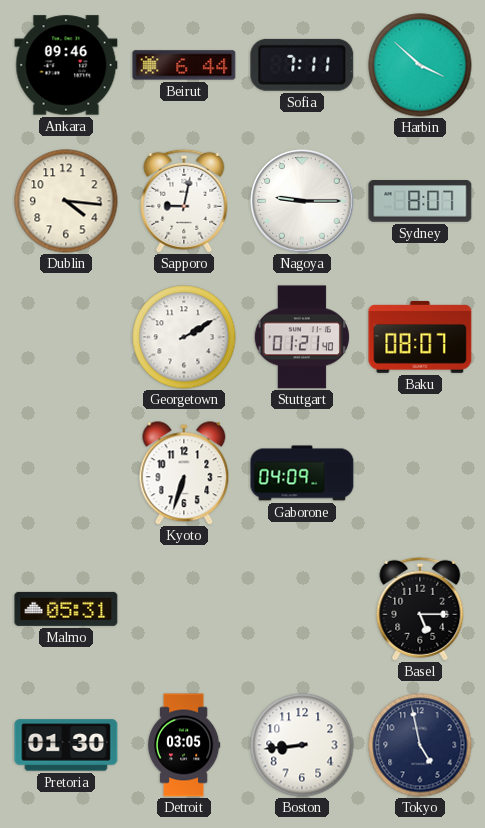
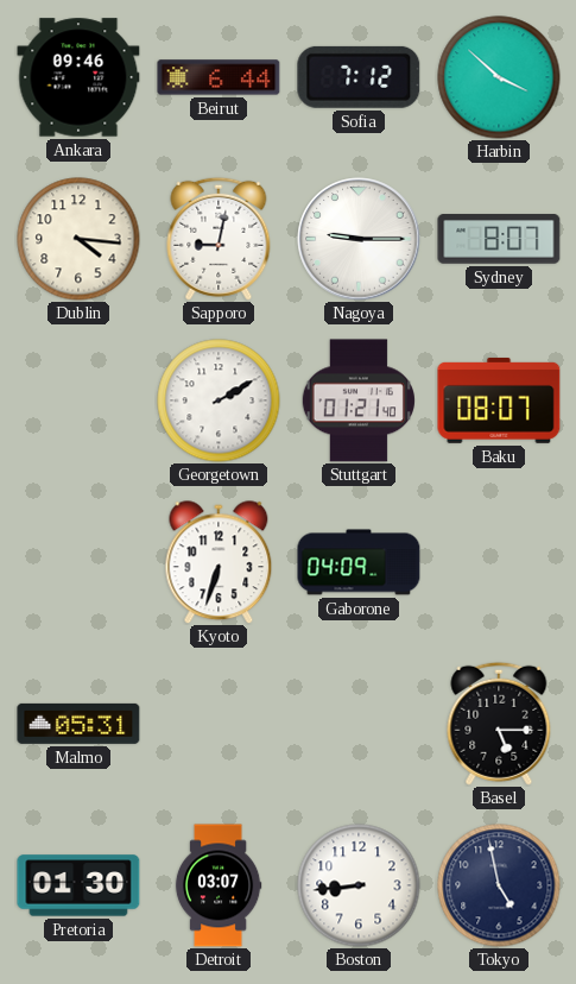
Sofia: 7:11 -> 7:12
Detroit: 03:05 -> 03:07
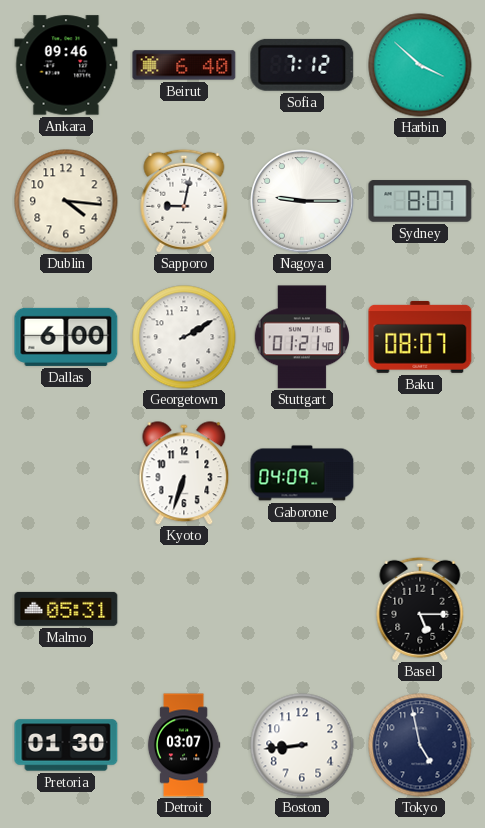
Beirut: 6:44 -> 6:40
Dallas: none -> 6:00
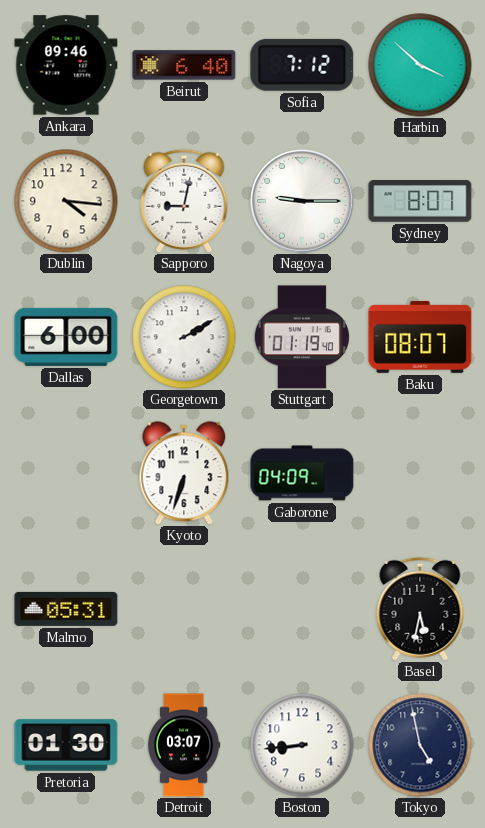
Stuttgart: 01:21 -> 01:19
Basel: 5:15 -> 5:32
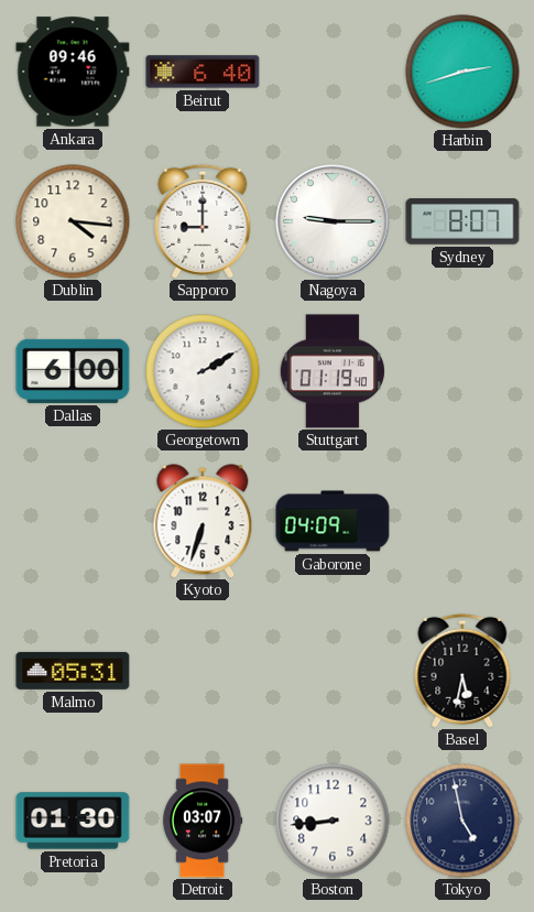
Sofia: 7:12 -> none
Harbin: 3:52 -> 2:42
Sapporo: 9:02 -> 9:00
Baku: 08:07 -> none
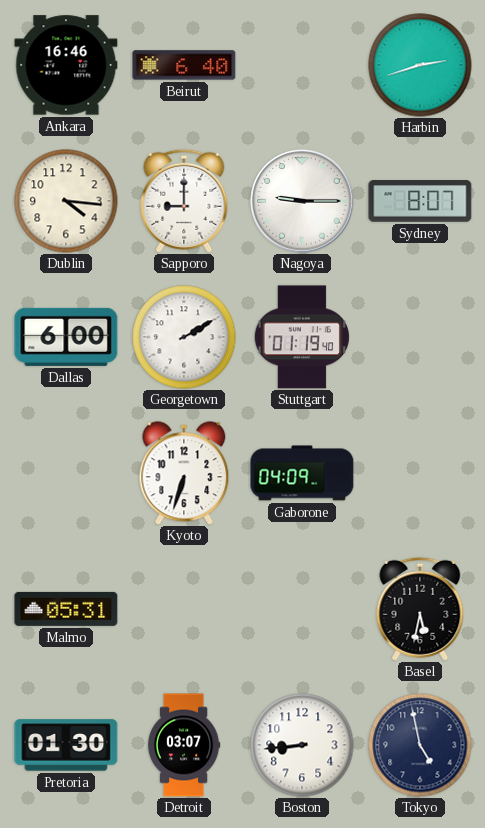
Ankara: 09:46 -> 16:46
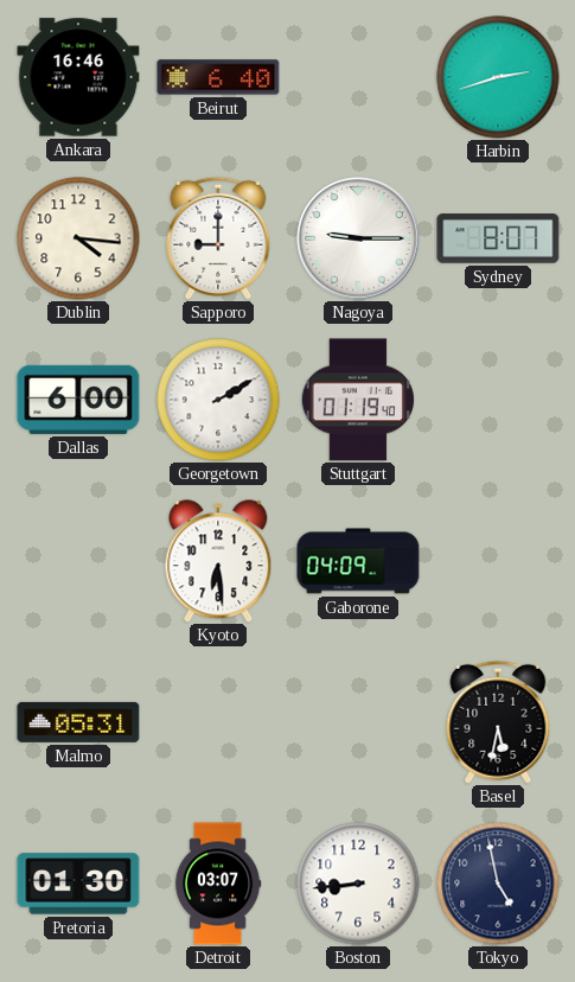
Kyoto: 6:33 -> 6:29
